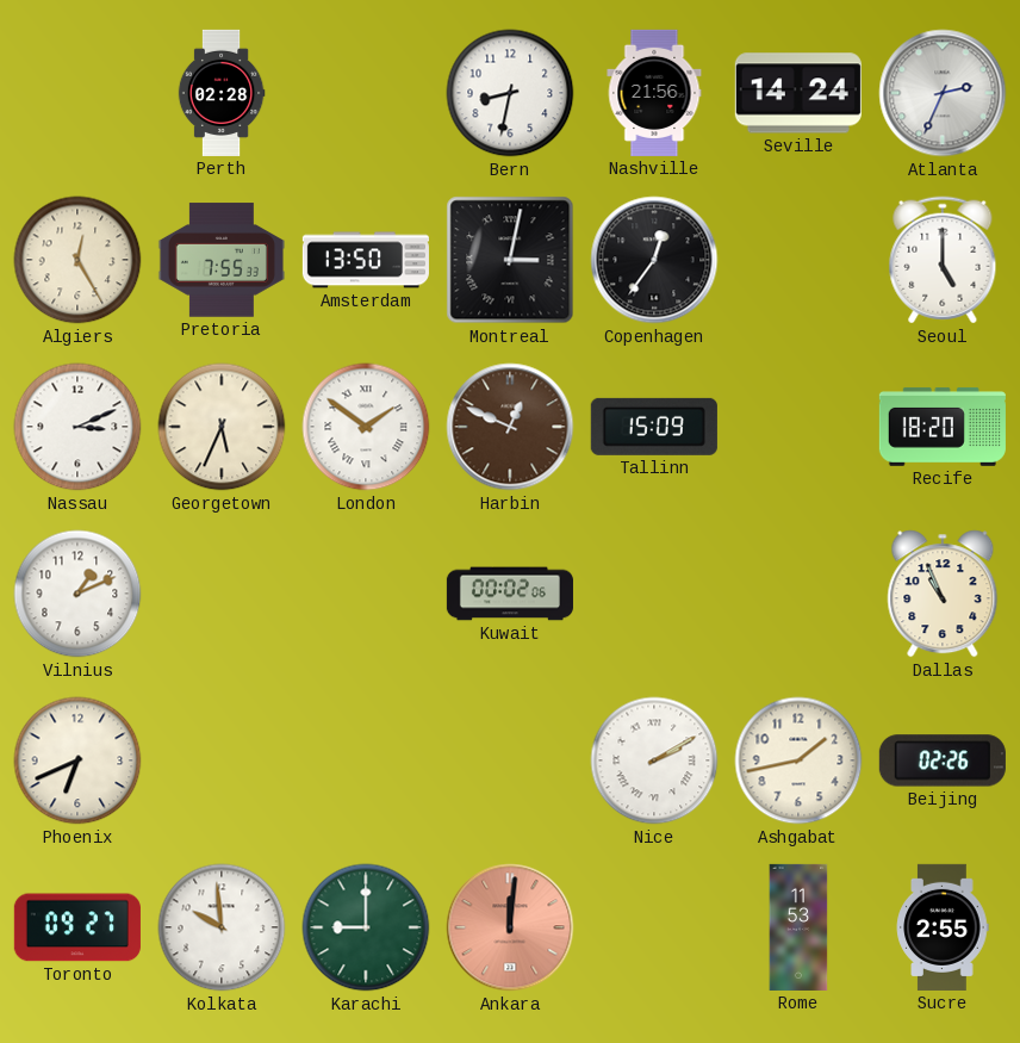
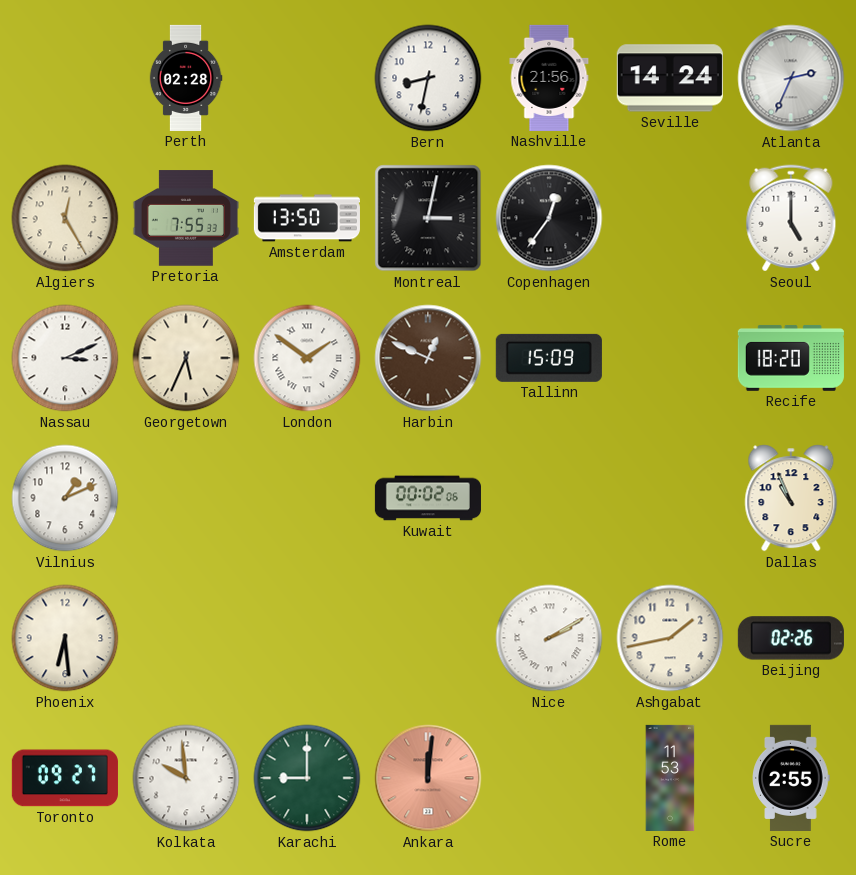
Phoenix: 6:41 -> 6:29
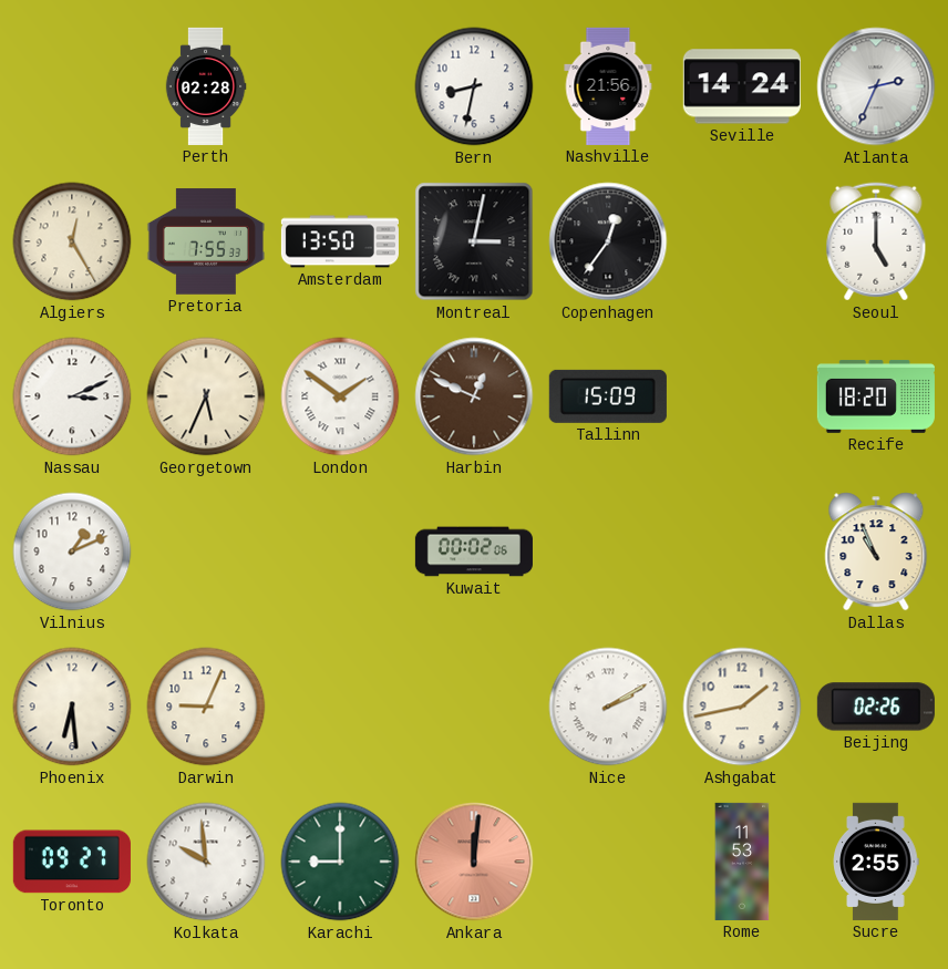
Darwin: none -> 9:04
